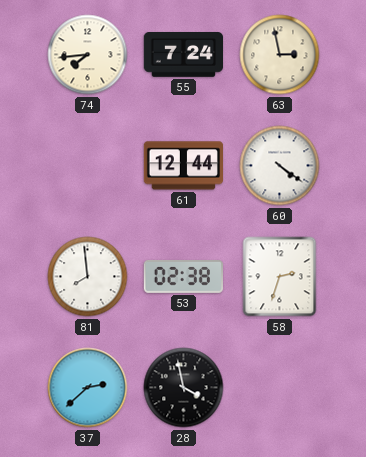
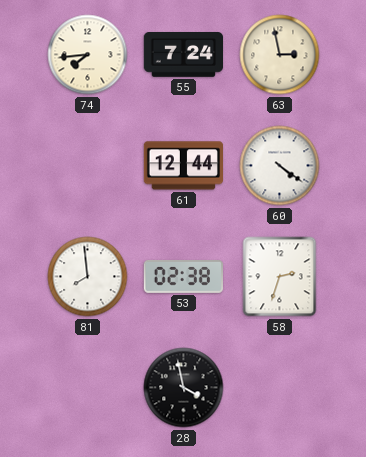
37: 2:38 -> none
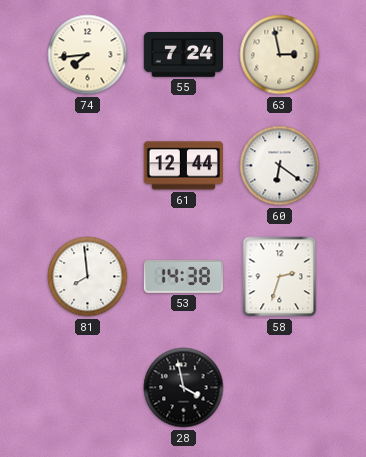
60: 4:21 -> 6:21
53: 02:38 -> 14:38
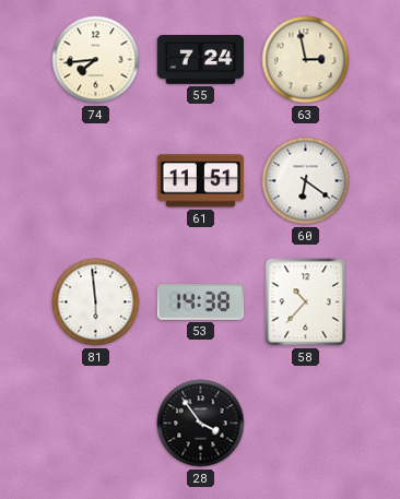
61: 12:44 -> 11:51
81: 7:59 -> 5:59
58: 2:33 -> 10:37
28: 3:58 -> 3:54
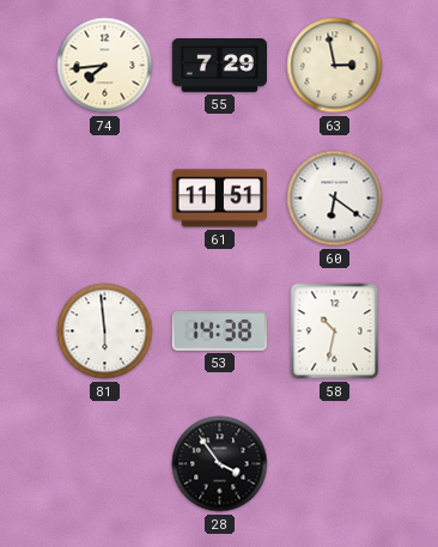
55: 7:24 -> 7:29
58: 10:37 -> 10:32
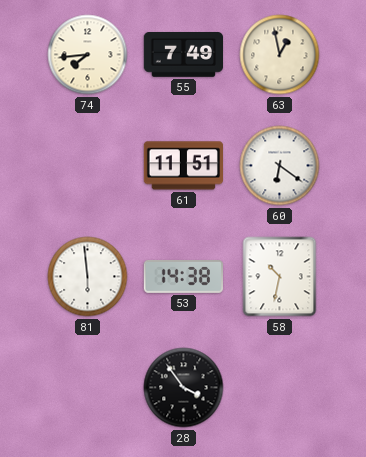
55: 7:29 -> 7:49
63: 2:58 -> 12:58
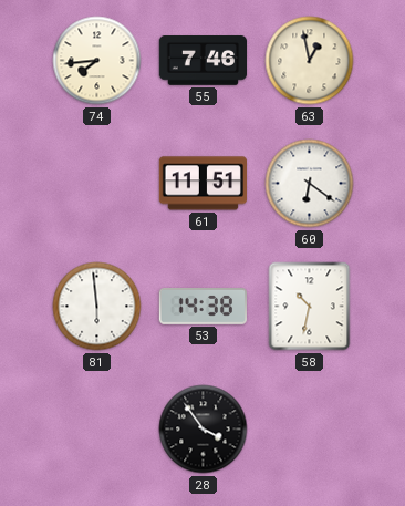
55: 7:49 -> 7:46
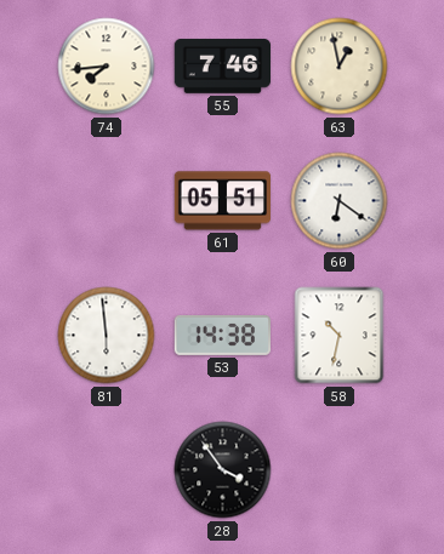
61: 11:51 -> 05:51
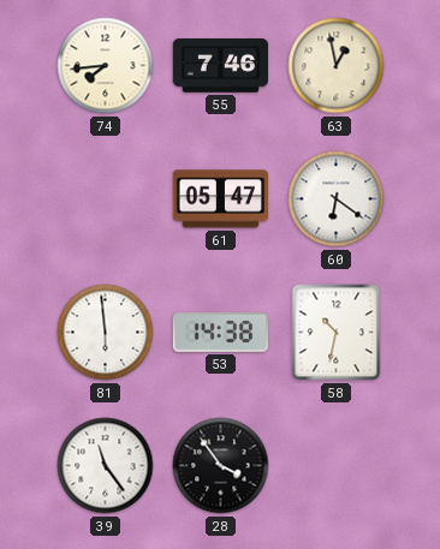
61: 05:51 -> 05:47
39: none -> 11:24
